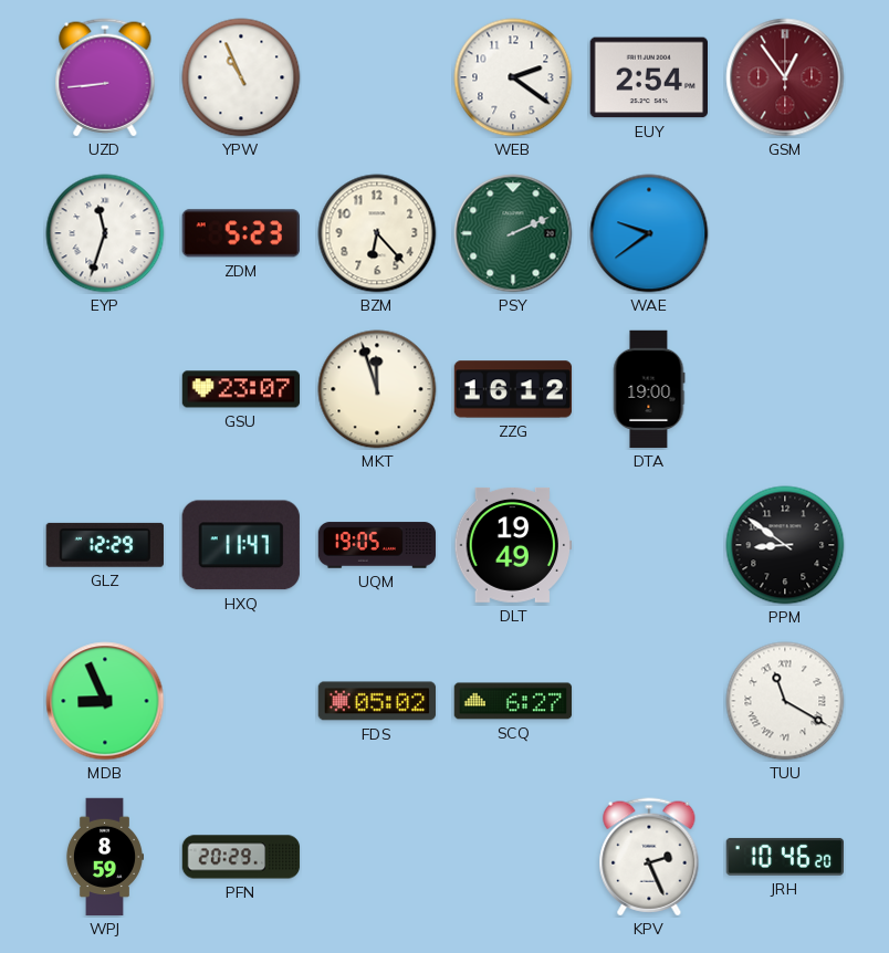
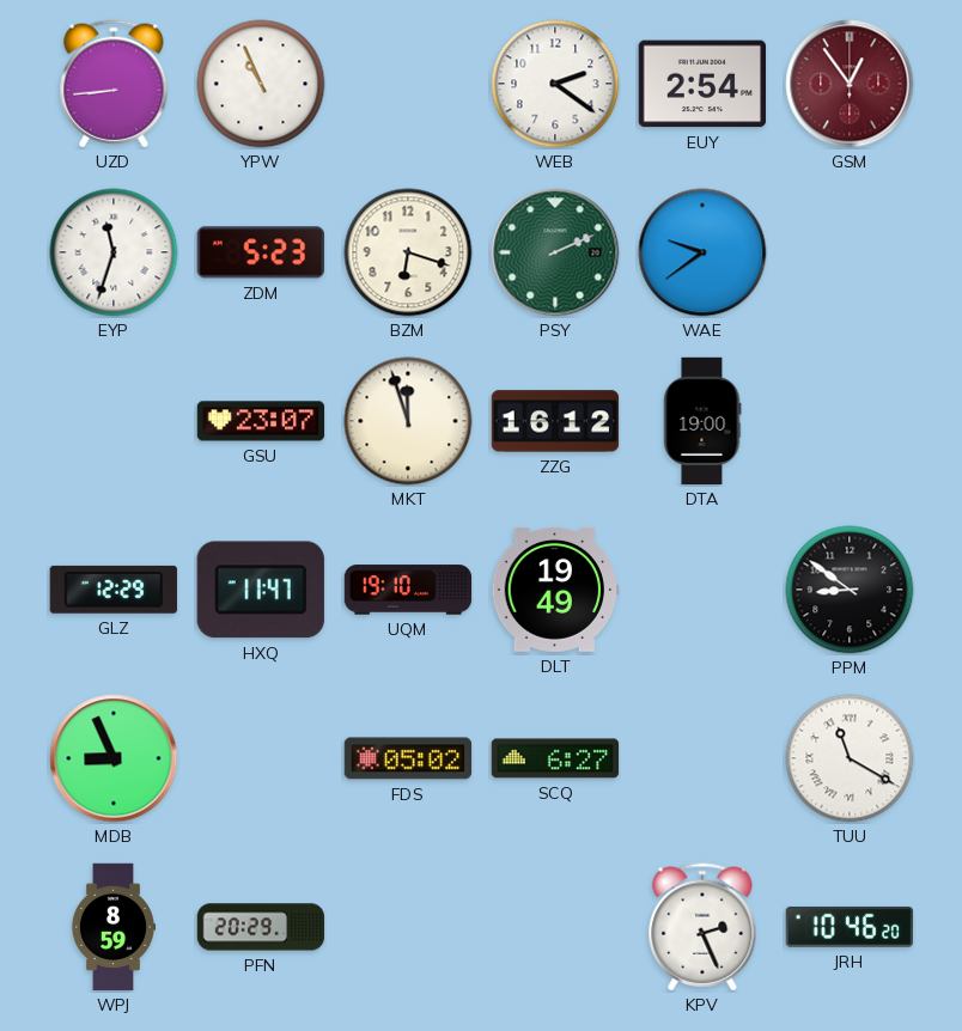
BZM: 6:23 -> 6:18
UQM: 19:05 -> 19:10
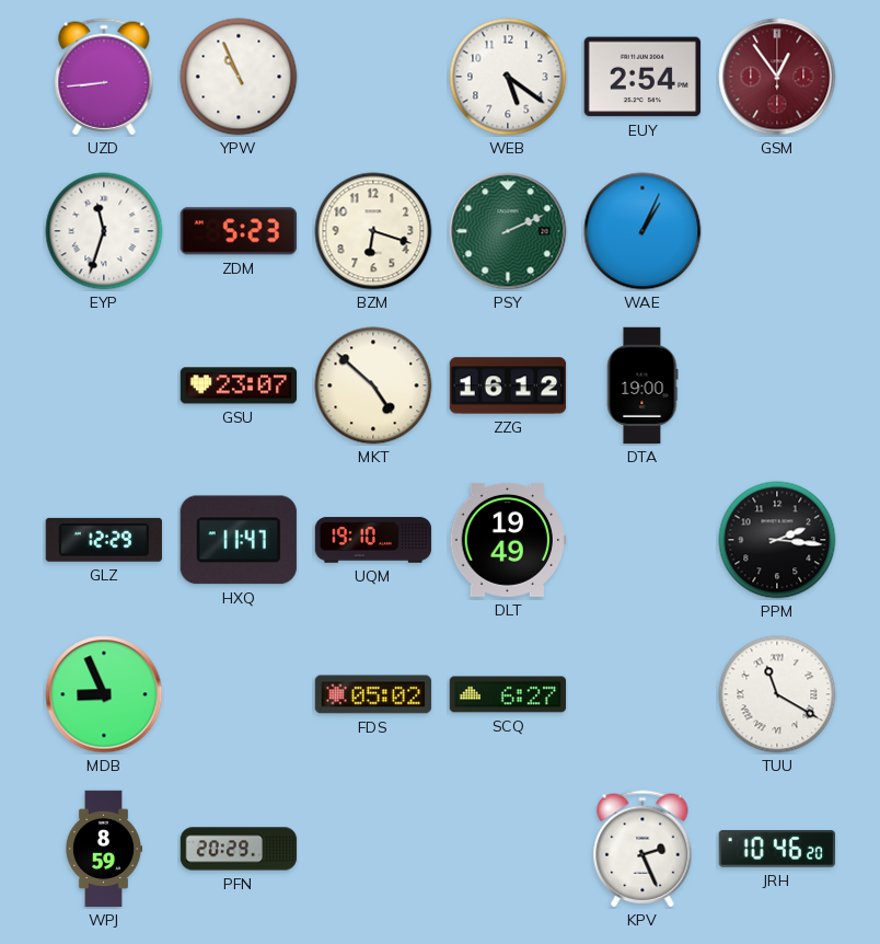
WEB: 2:21 -> 5:21
WAE: 9:39 -> 1:04
MKT: 11:57 -> 4:52
PPM: 8:51 -> 2:16
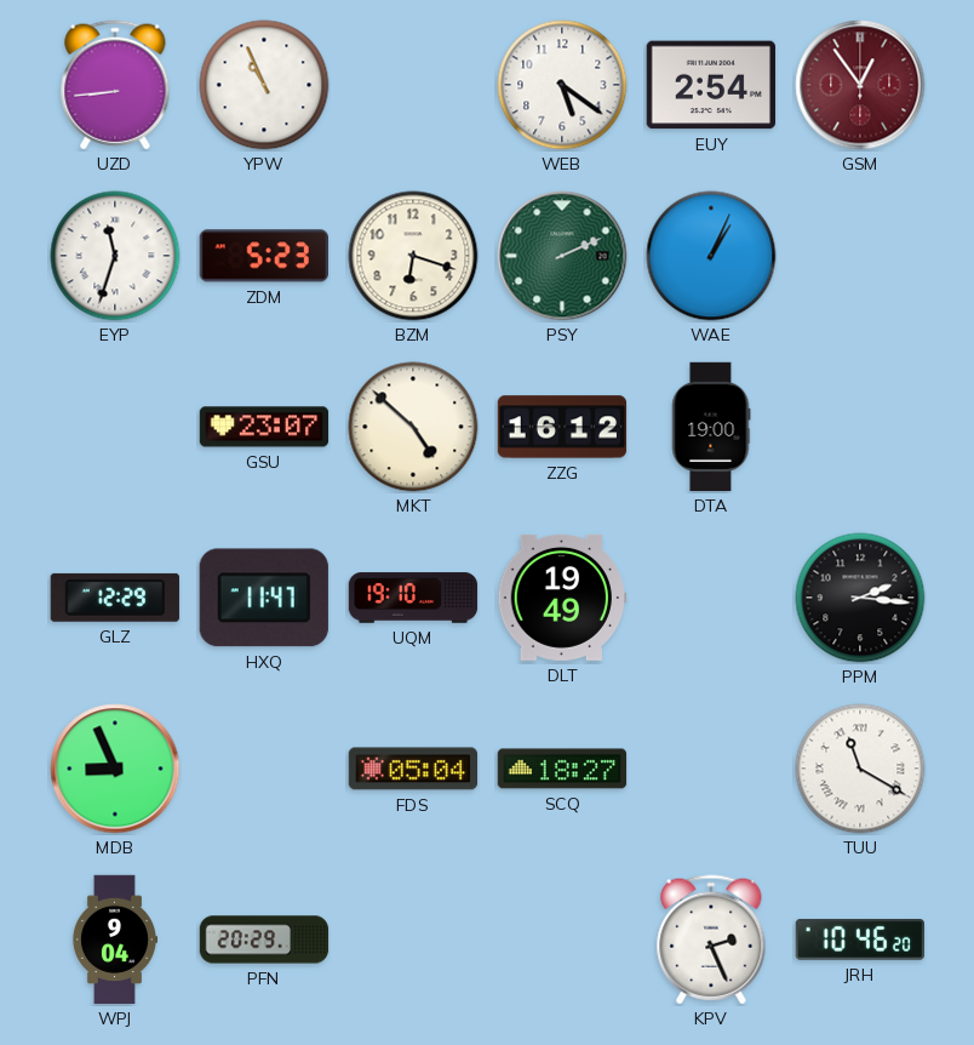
FDS: 05:02 -> 05:04
SCQ: 6:27 -> 18:27
WPJ: 8:59 -> 9:04
